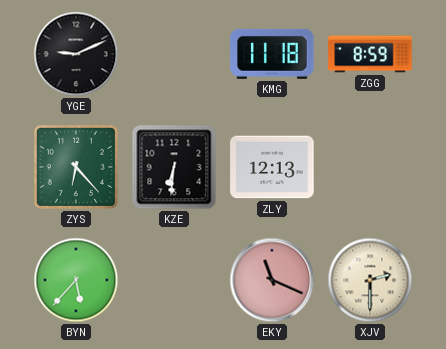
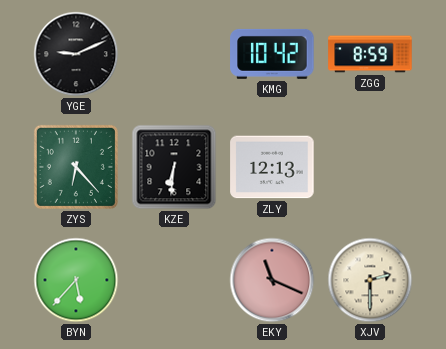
KMG: 11:18 -> 10:42
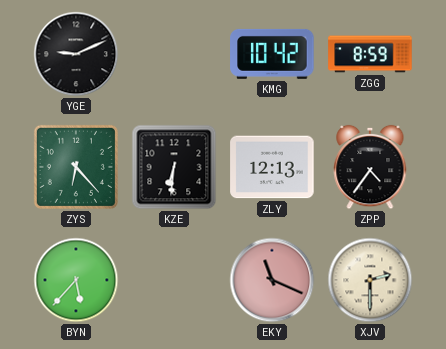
ZPP: none -> 4:36
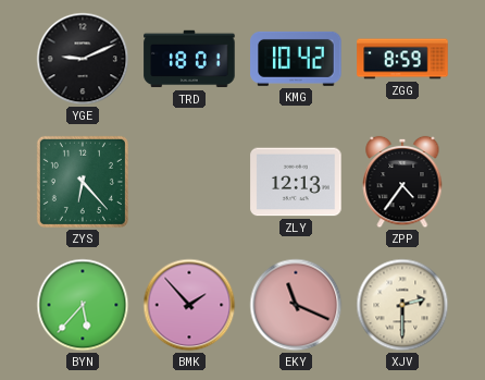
TRD: none -> 18:01
KZE: 6:31 -> none
BMK: none -> 1:53
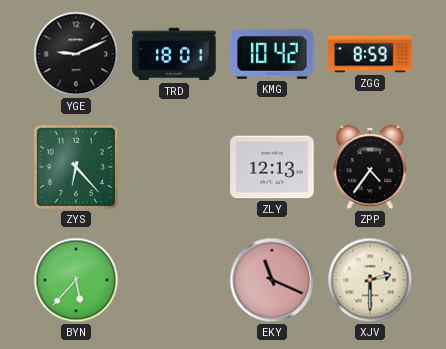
BMK: 1:53 -> none
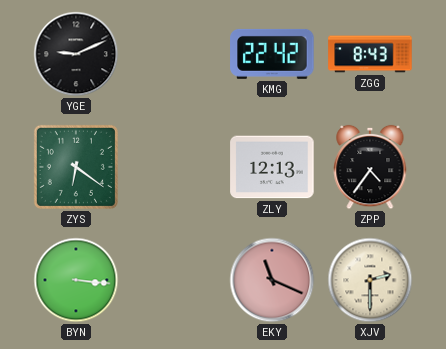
TRD: 18:01 -> none
KMG: 10:42 -> 22:42
ZGG: 8:59 -> 8:43
ZYS: 6:23 -> 6:21
BYN: 5:37 -> 3:16
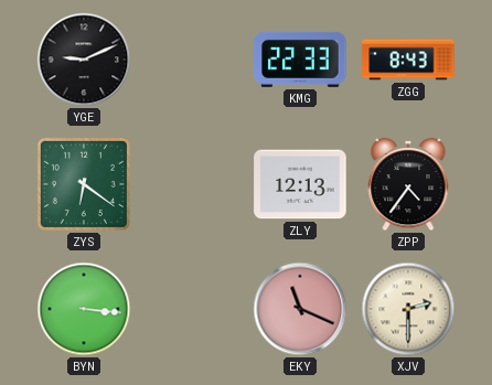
KMG: 22:42 -> 22:33
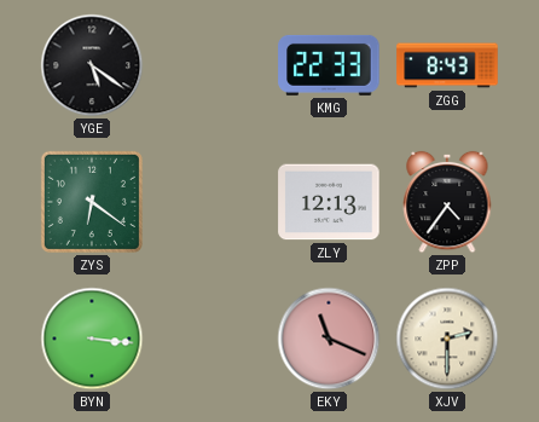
YGE: 9:11 -> 5:21
